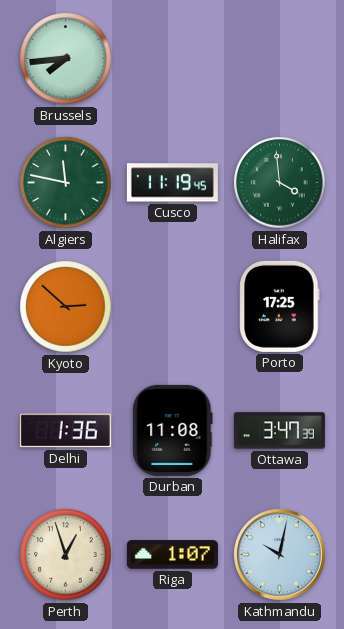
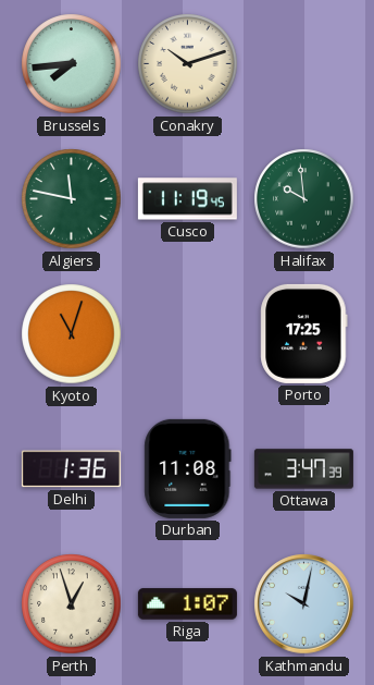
Conakry: none -> 10:12
Halifax: 3:59 -> 9:59
Kyoto: 2:52 -> 11:03
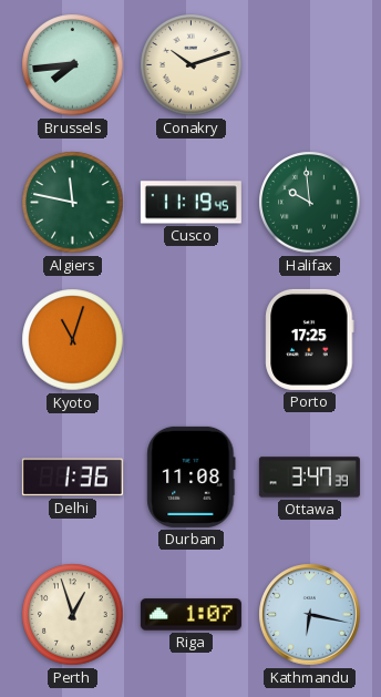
Kathmandu: 10:02 -> 6:17
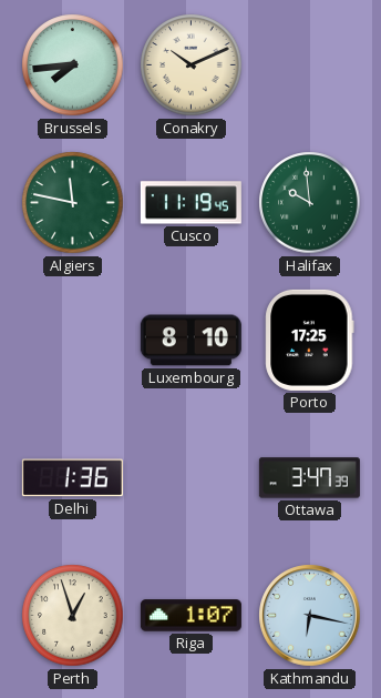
Conakry: 10:12 -> 10:11
Kyoto: 11:03 -> none
Luxembourg: none -> 8:10
Durban: 11:08 -> none
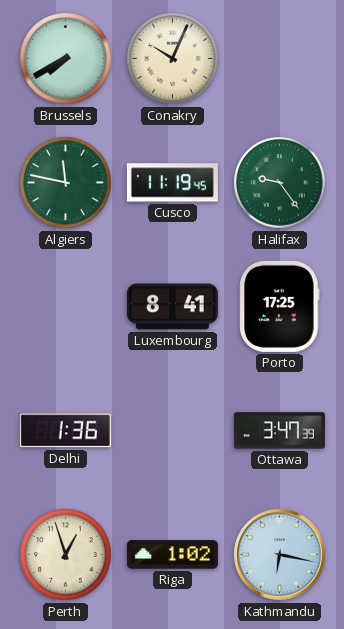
Brussels: 7:44 -> 7:40
Conakry: 10:11 -> 10:04
Halifax: 9:59 -> 9:24
Luxembourg: 8:10 -> 8:41
Riga: 1:07 -> 1:02
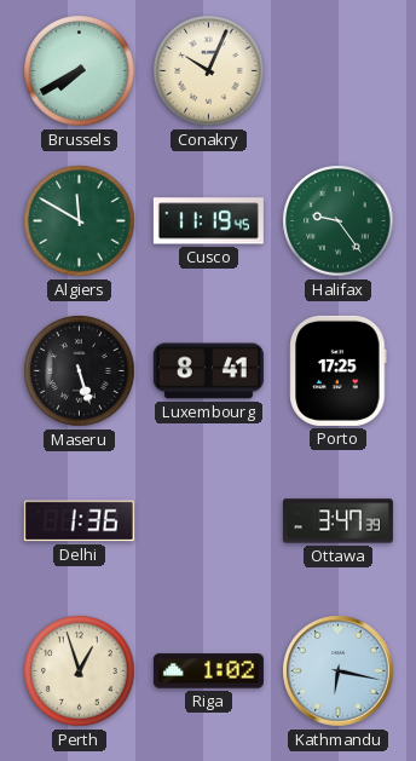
Algiers: 11:47 -> 11:50
Maseru: none -> 5:27
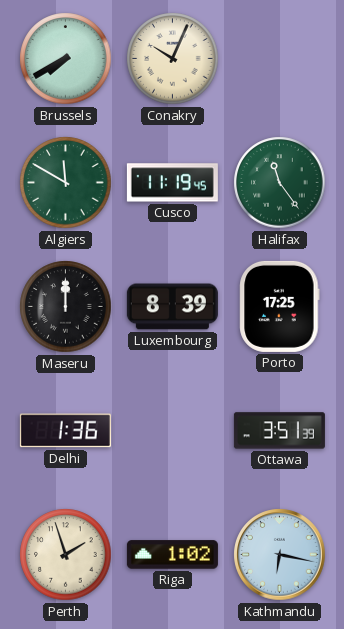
Halifax: 9:24 -> 11:24
Maseru: 5:27 -> 12:00
Luxembourg: 8:41 -> 8:39
Ottawa: 3:47 -> 3:51
Perth: 12:57 -> 1:57
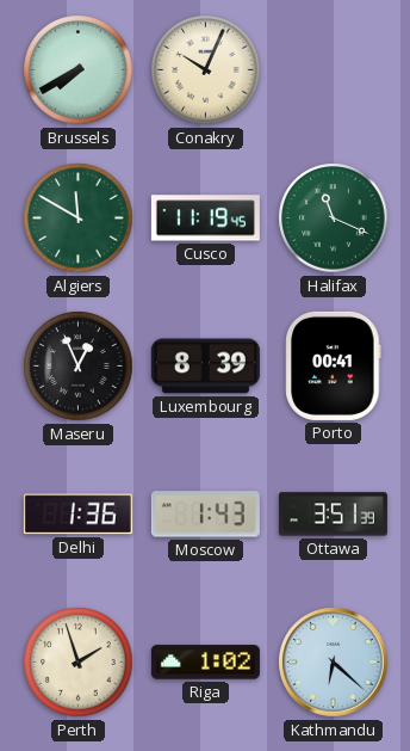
Halifax: 11:24 -> 11:19
Maseru: 12:00 -> 12:56
Porto: 17:25 -> 00:41
Moscow: none -> 1:43
Kathmandu: 6:17 -> 6:22
